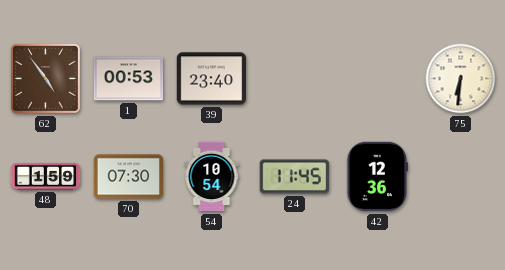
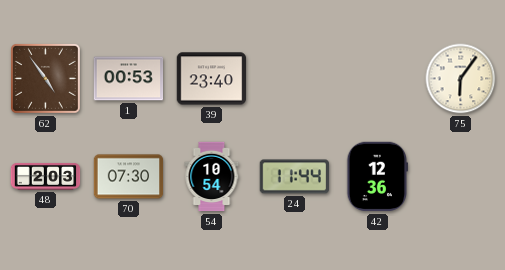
75: 6:31 -> 6:06
48: 1:59 -> 2:03
24: 11:45 -> 11:44
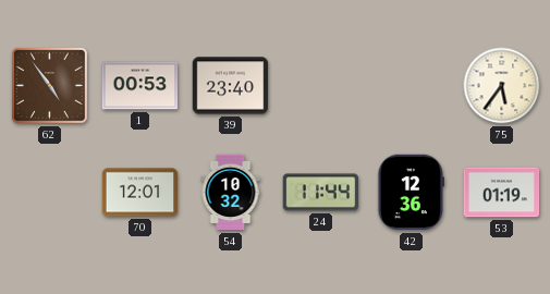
75: 6:06 -> 5:36
48: 2:03 -> none
70: 07:30 -> 12:01
54: 10:54 -> 10:32
53: none -> 01:19
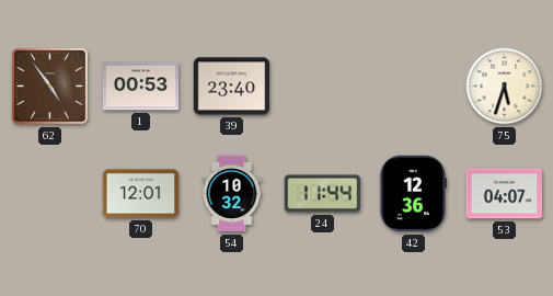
75: 5:36 -> 5:33
53: 01:19 -> 04:07
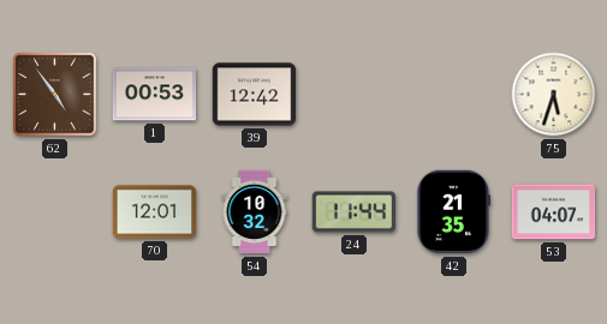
39: 23:40 -> 12:42
42: 12:36 -> 21:35
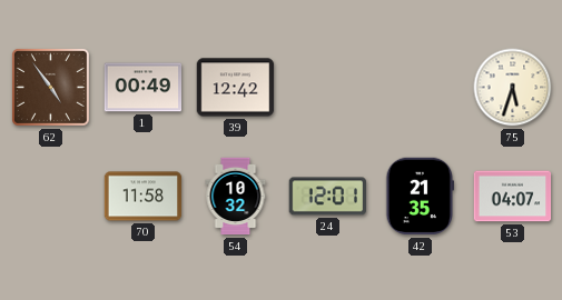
1: 00:53 -> 00:49
70: 12:01 -> 11:58
24: 11:44 -> 12:01
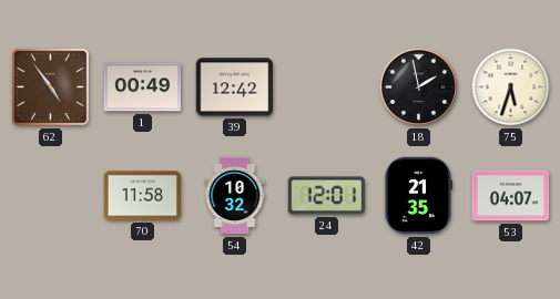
18: none -> 1:58
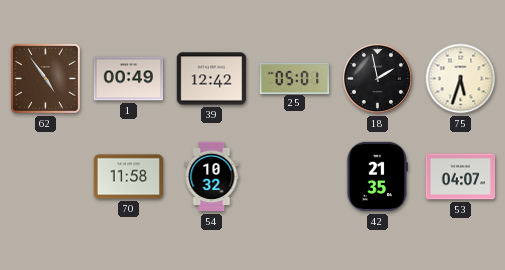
25: none -> 05:01
24: 12:01 -> none
